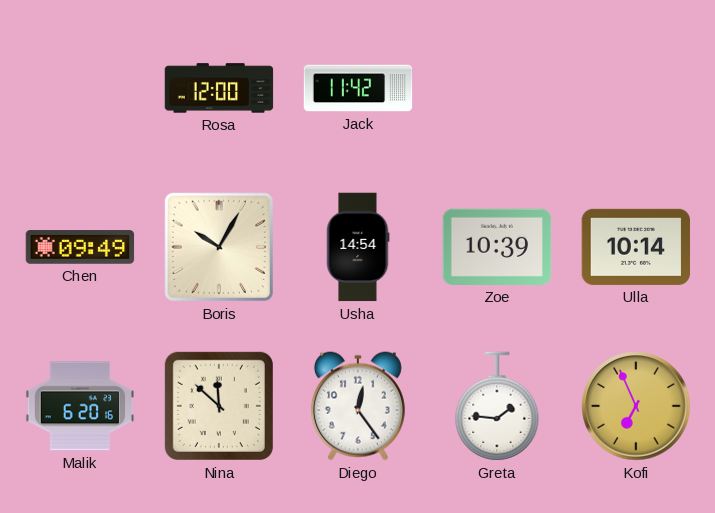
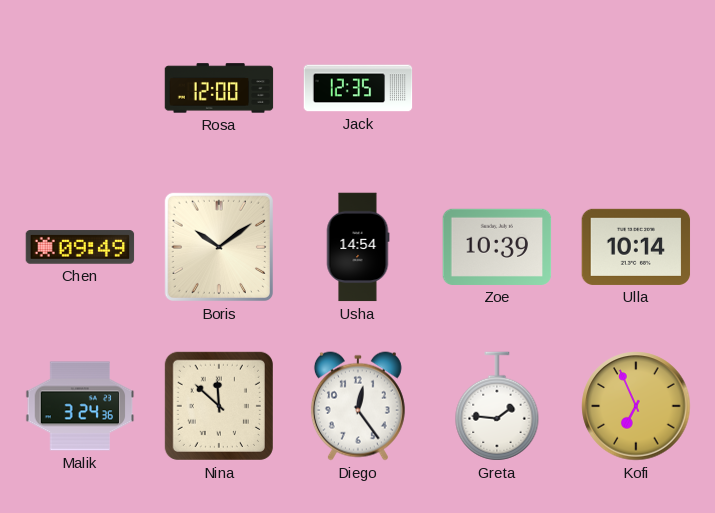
Jack: 11:42 -> 12:35
Boris: 10:05 -> 10:09
Malik: 6:20 -> 3:24
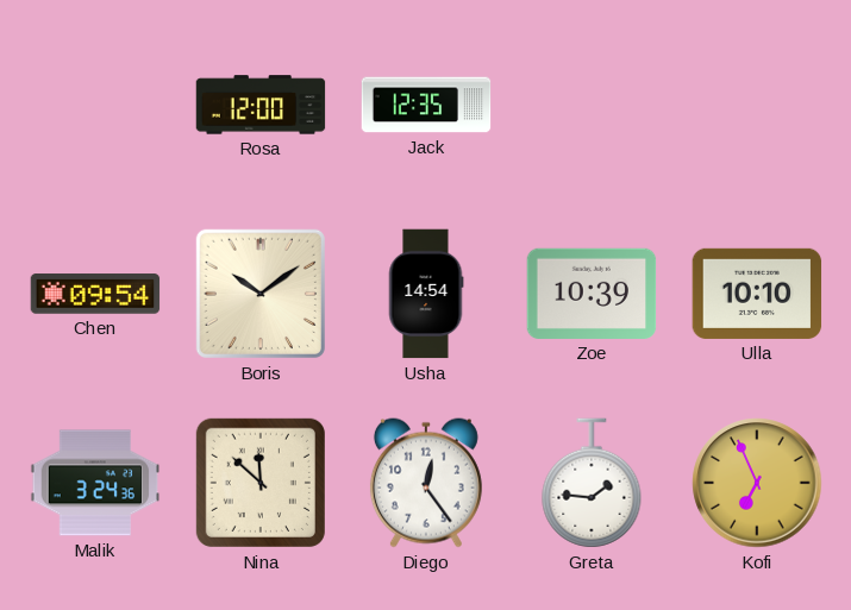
Chen: 09:49 -> 09:54
Ulla: 10:14 -> 10:10
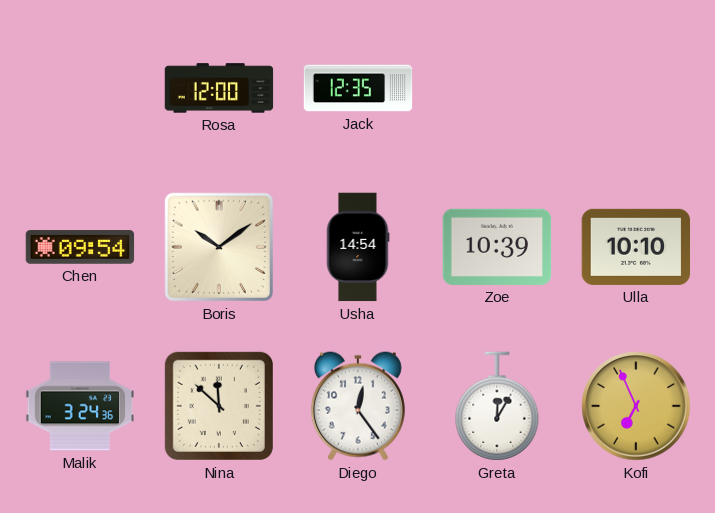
Greta: 1:46 -> 12:05
